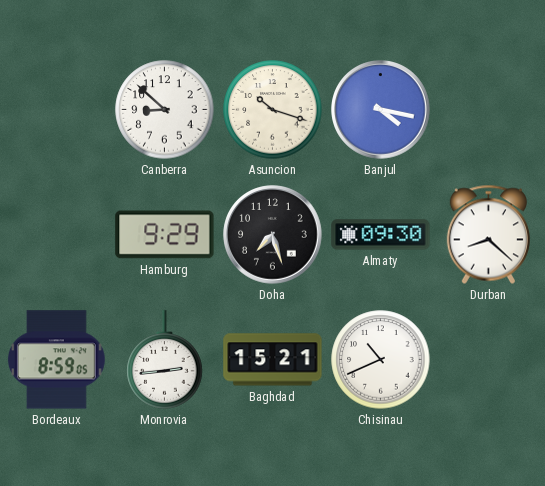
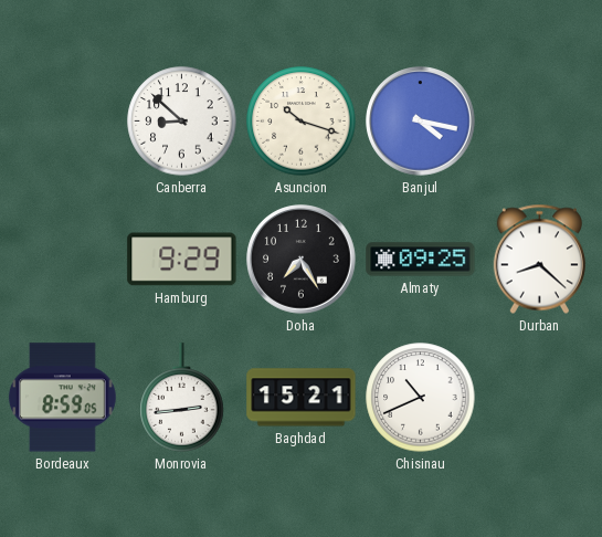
Doha: 7:27 -> 7:25
Almaty: 09:30 -> 09:25
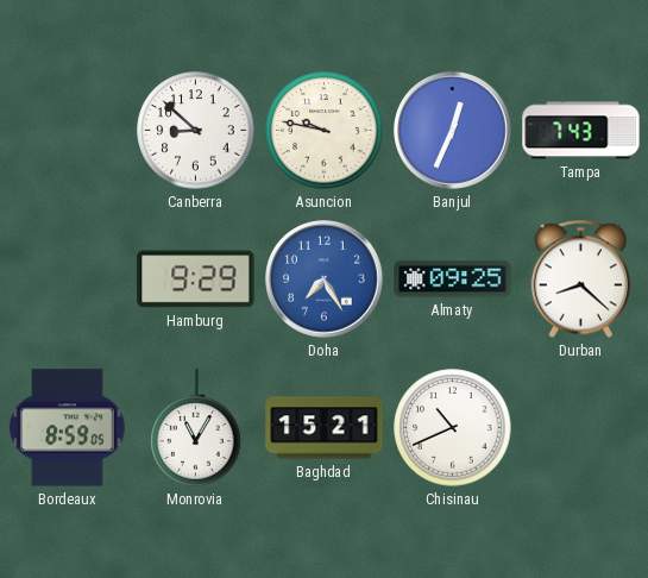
Asuncion: 10:18 -> 9:47
Banjul: 4:17 -> 12:34
Tampa: none -> 7:43
Doha dial: black -> blue
Monrovia: 2:44 -> 11:05
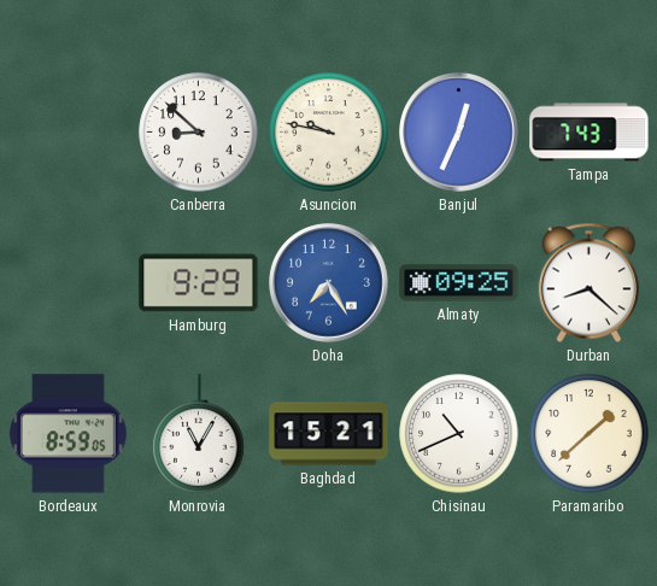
Paramaribo: none -> 1:38
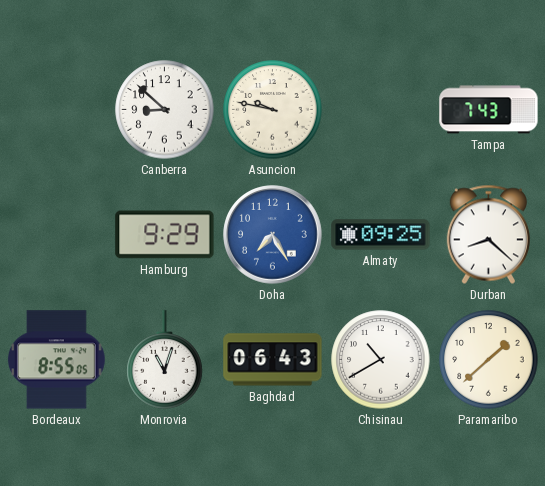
Banjul: 12:34 -> none
Bordeaux: 8:59 -> 8:55
Monrovia: 11:05 -> 11:03
Baghdad: 15:21 -> 06:43
Chisinau: 10:41 -> 10:40
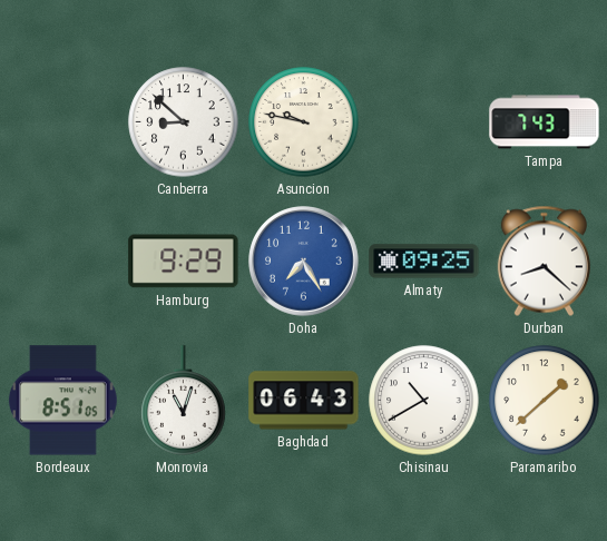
Bordeaux: 8:55 -> 8:51
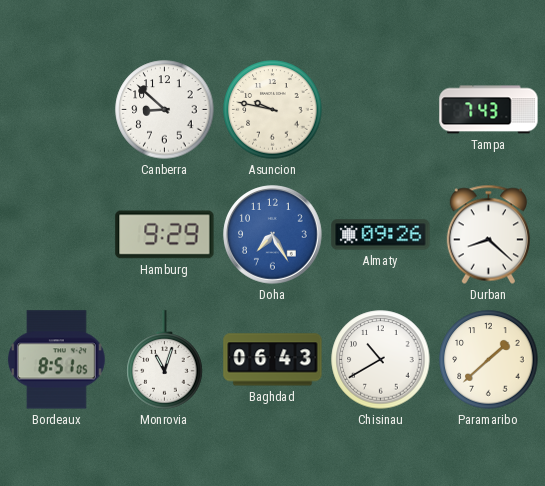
Almaty: 09:25 -> 09:26
